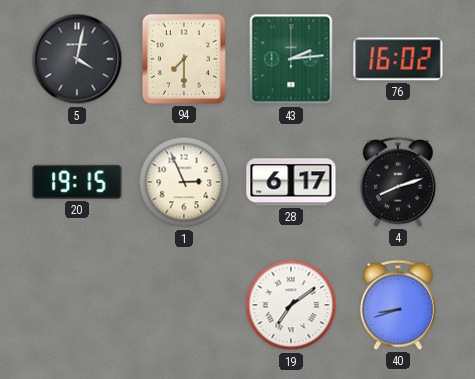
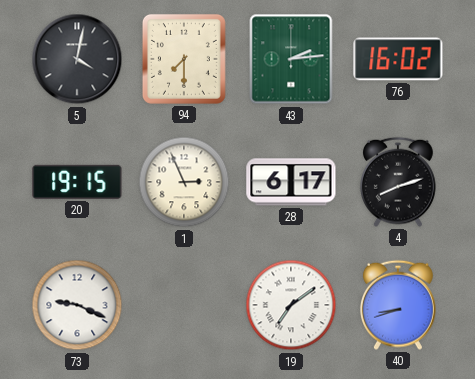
73: none -> 9:19
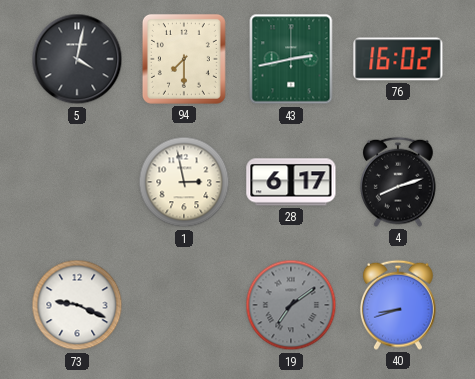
43: 2:14 -> 2:43
20: 19:15 -> none
1: 2:56 -> 2:58
19 dial: white -> grey
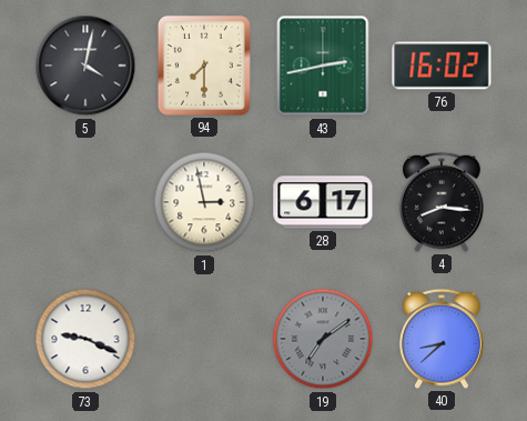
4: 8:12 -> 8:16
40: 8:42 -> 8:38
